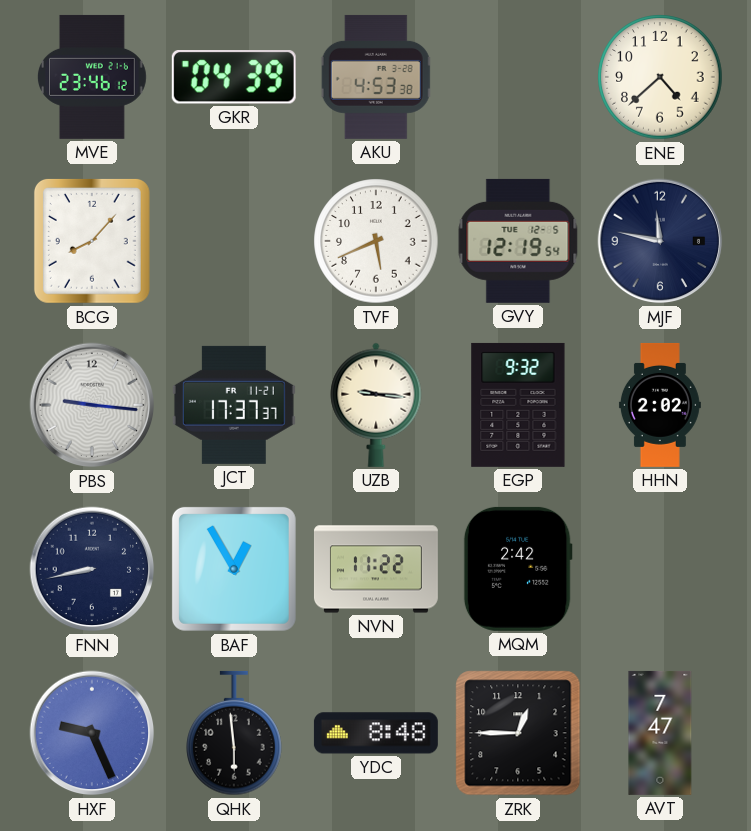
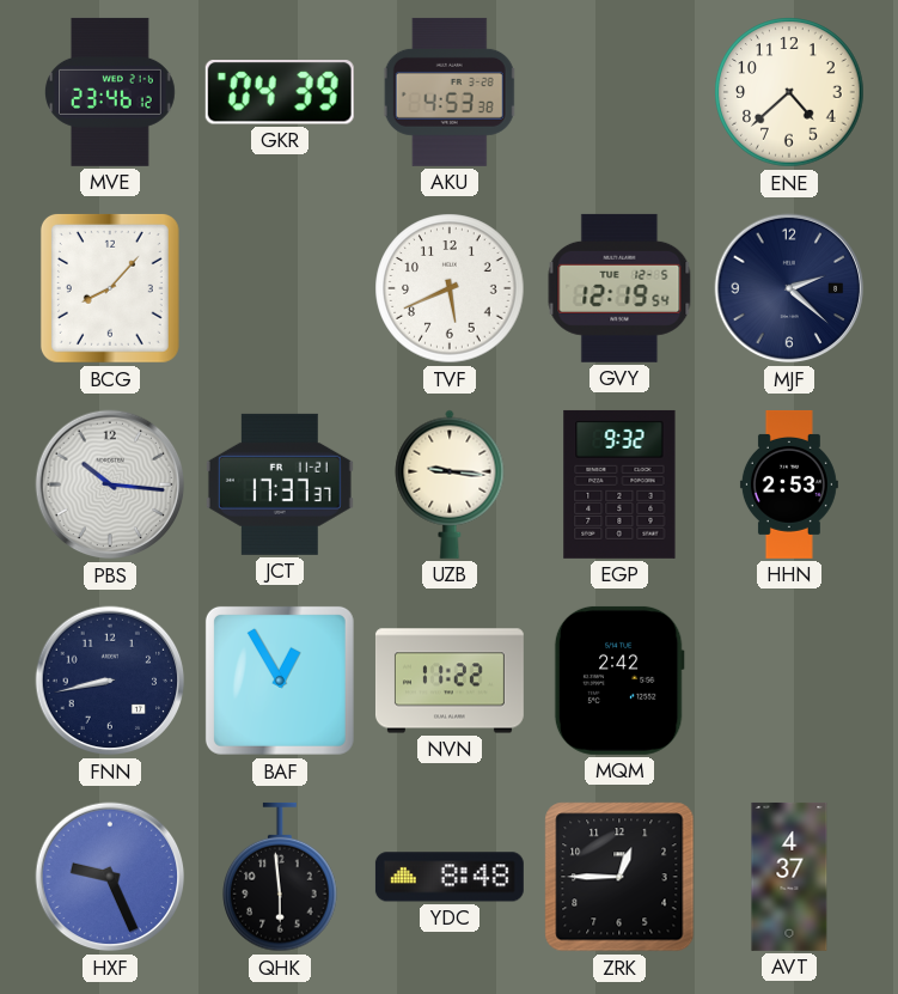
MJF: 11:47 -> 2:22
PBS: 9:16 -> 10:16
HHN: 2:02 -> 2:53
AVT: 7:47 -> 4:37
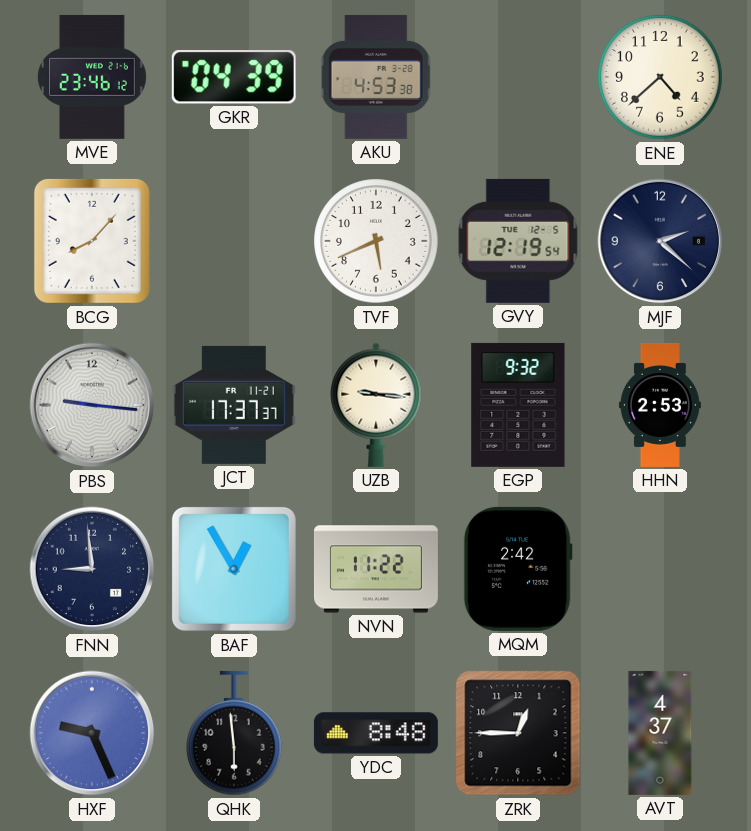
PBS: 10:16 -> 9:16
FNN: 8:43 -> 8:59
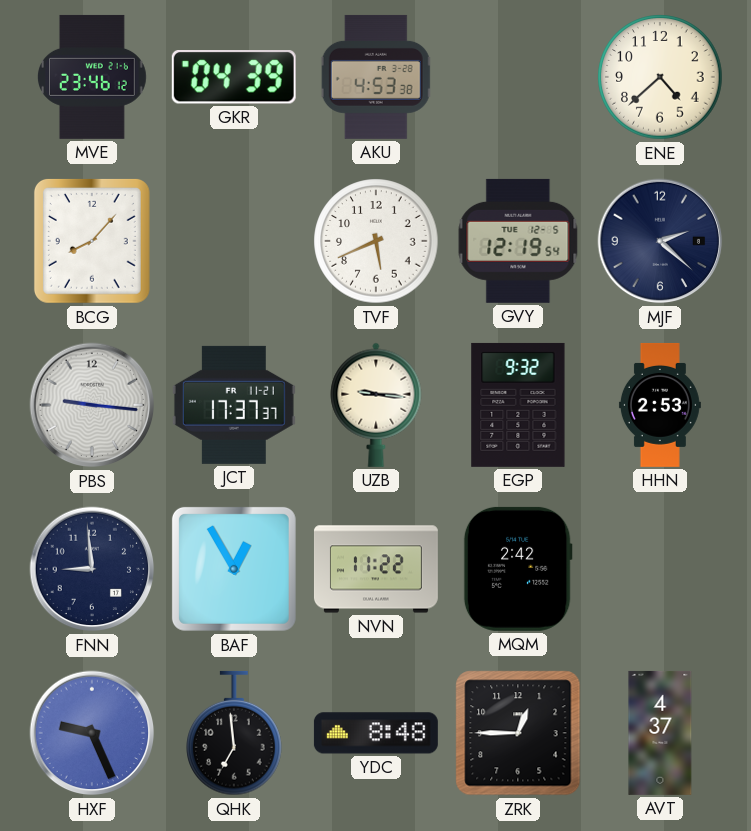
QHK: 5:59 -> 6:59
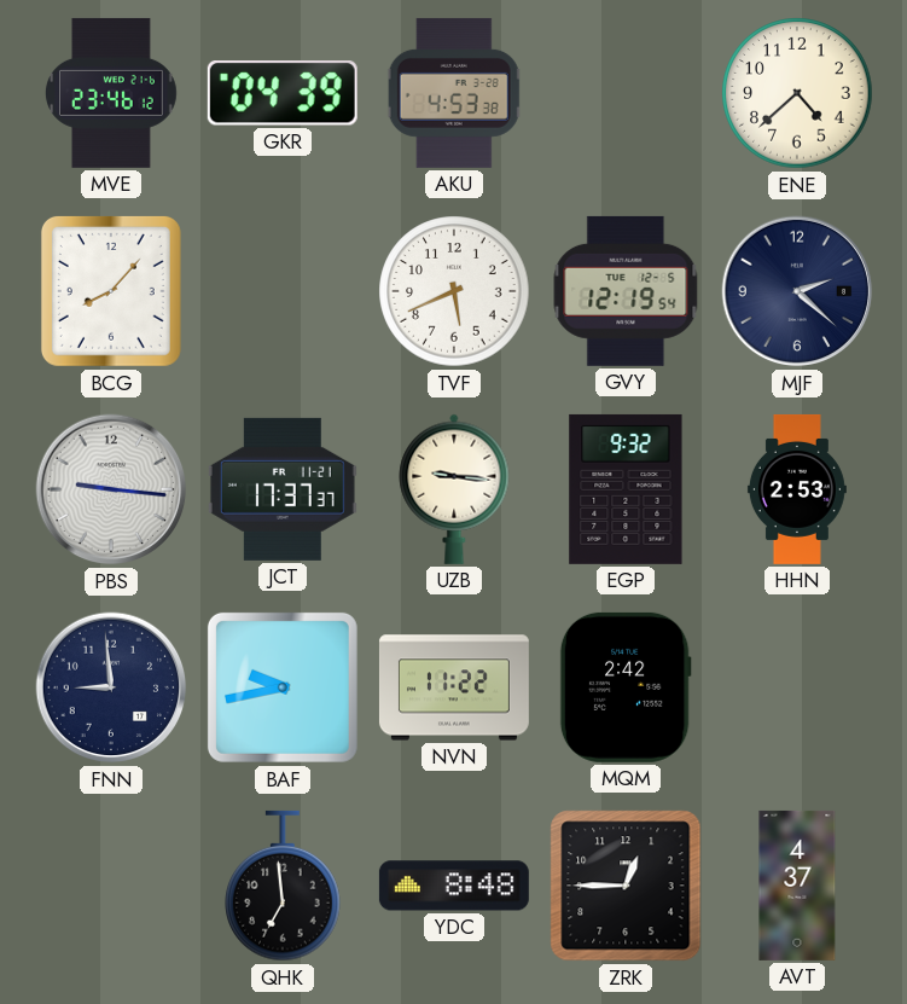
BAF: 12:55 -> 9:43
HXF: 9:26 -> none
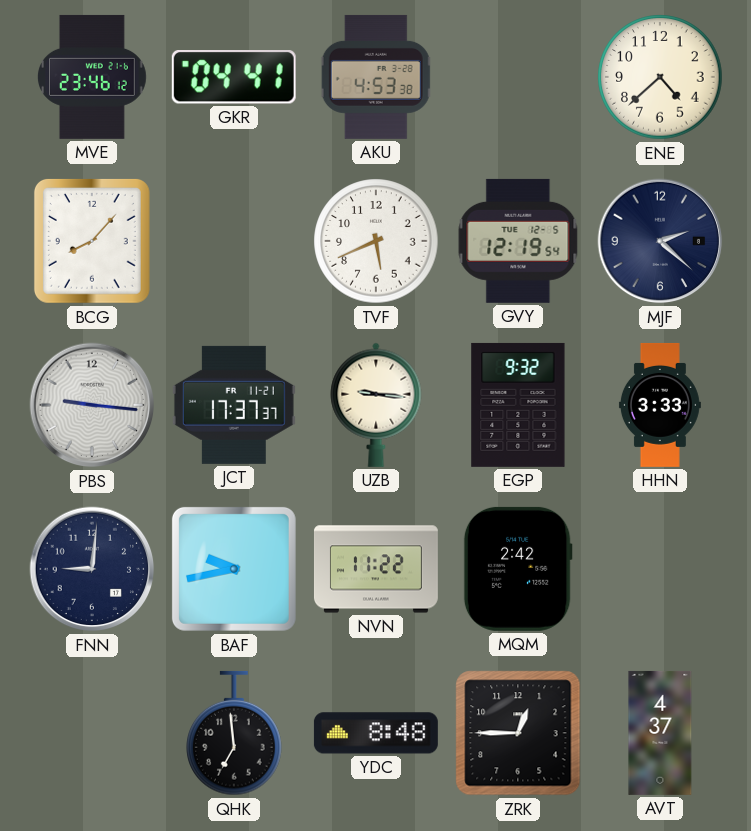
GKR: 04:39 -> 04:41
HHN: 2:53 -> 3:33
FNN: 8:59 -> 9:01
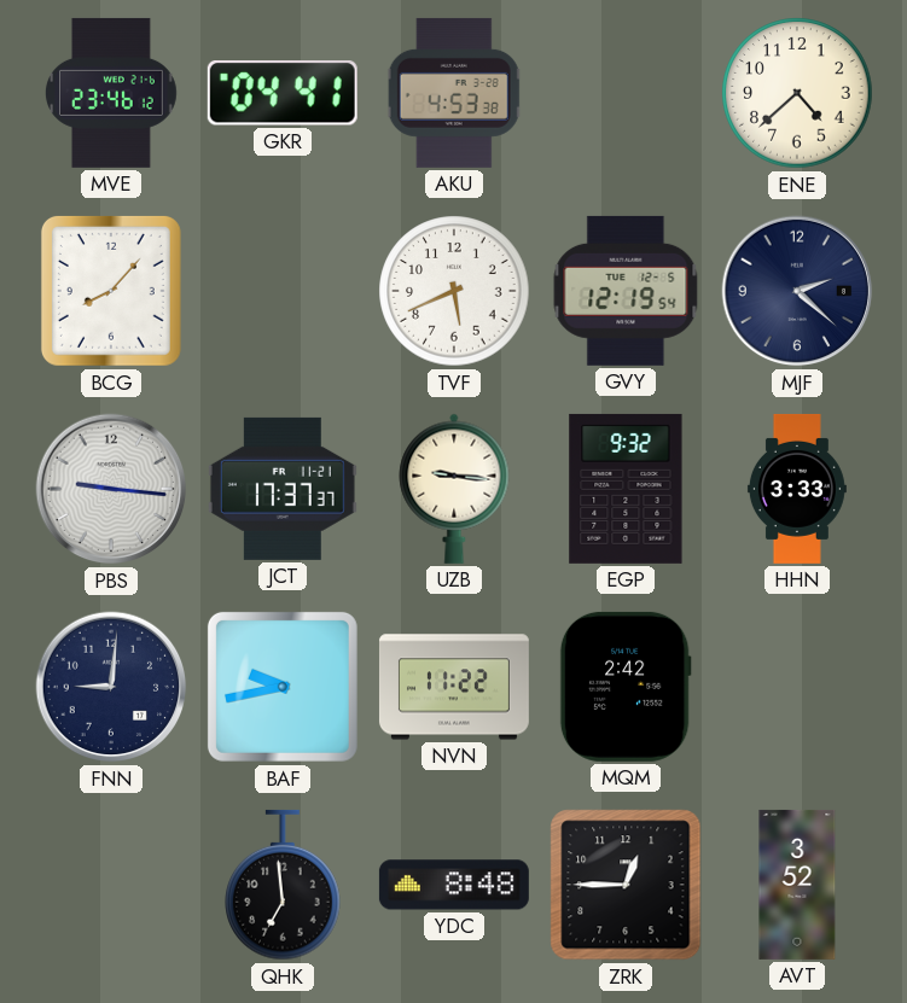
AVT: 4:37 -> 3:52
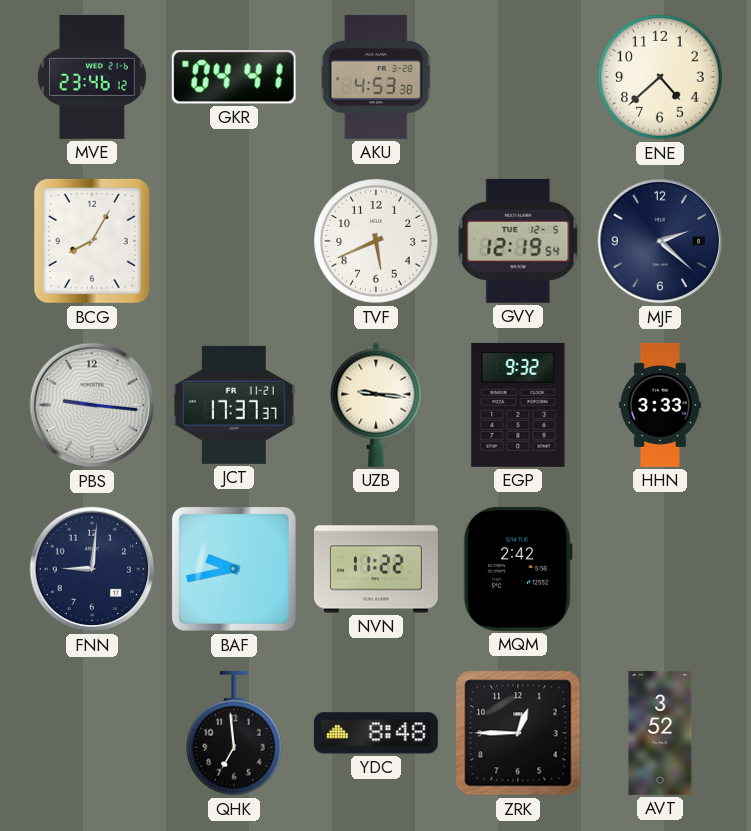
BCG: 8:07 -> 8:05
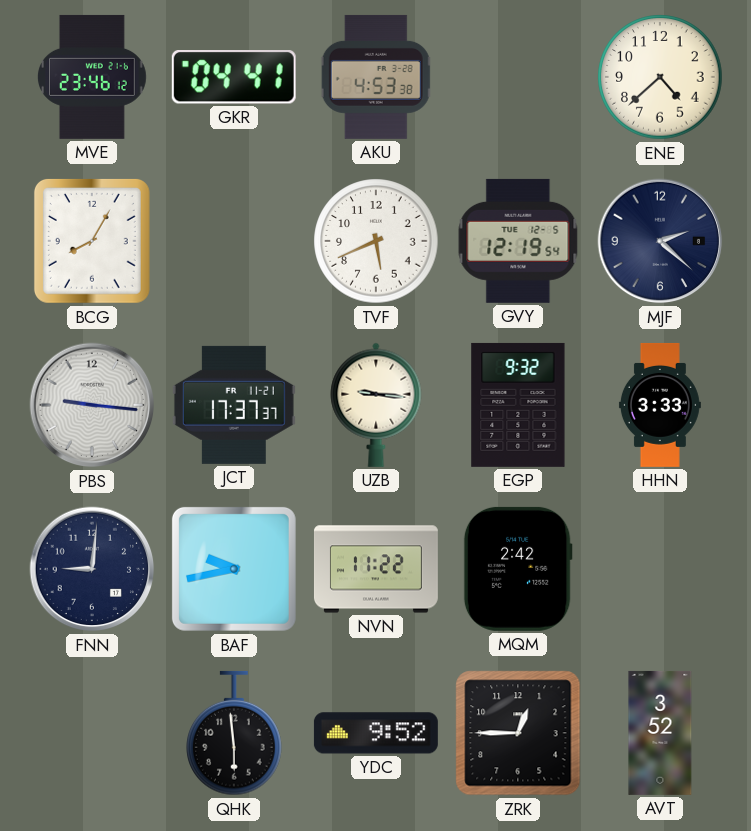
QHK: 6:59 -> 5:59
YDC: 8:48 -> 9:52
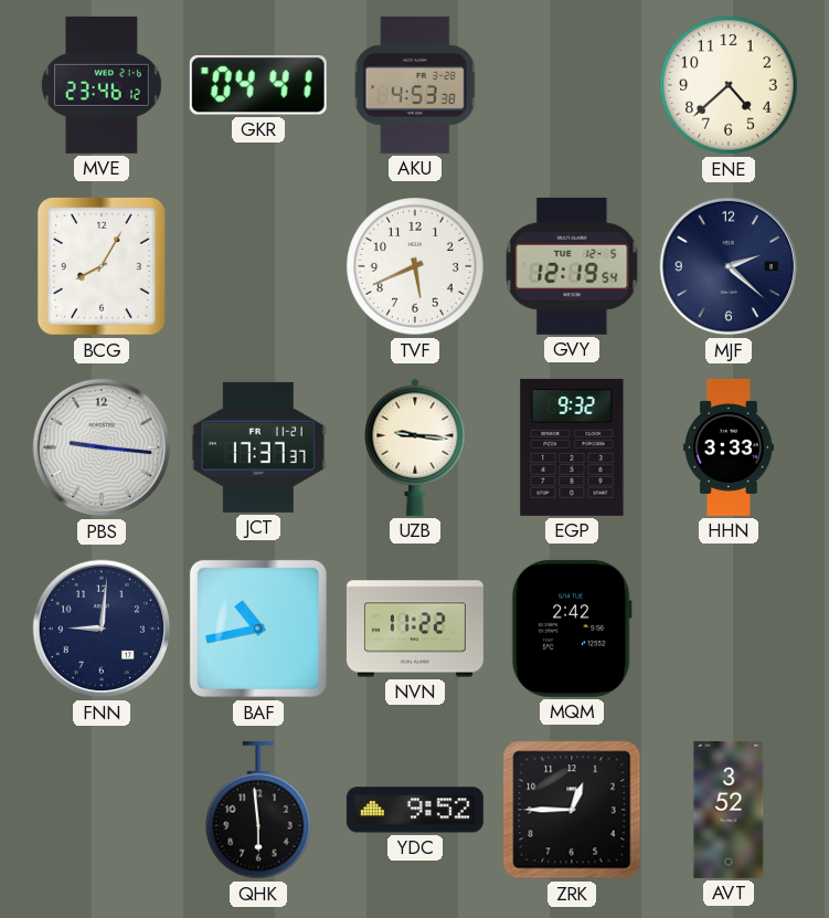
BAF: 9:43 -> 10:43
